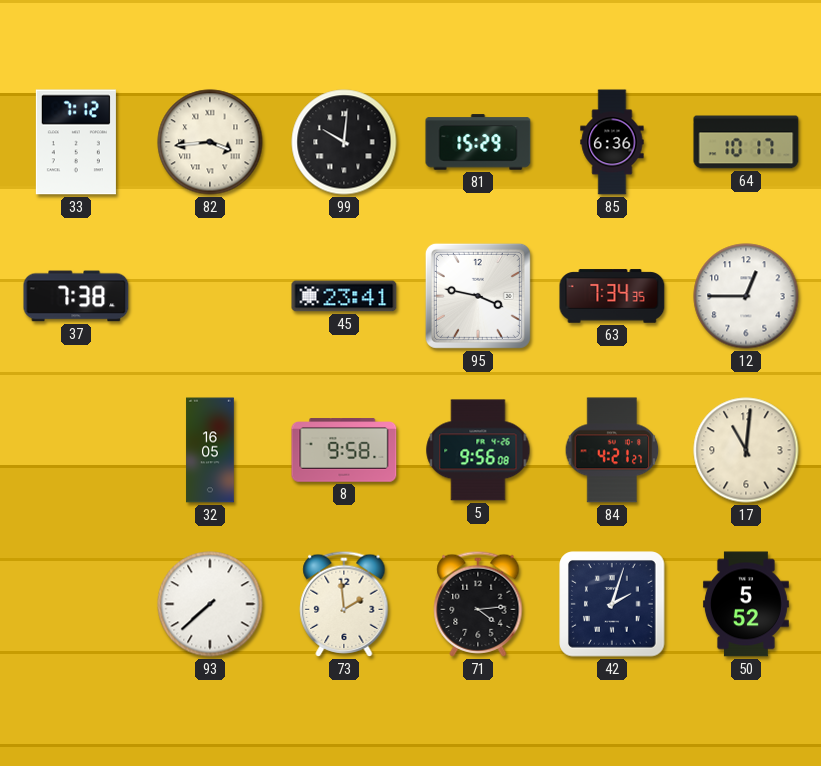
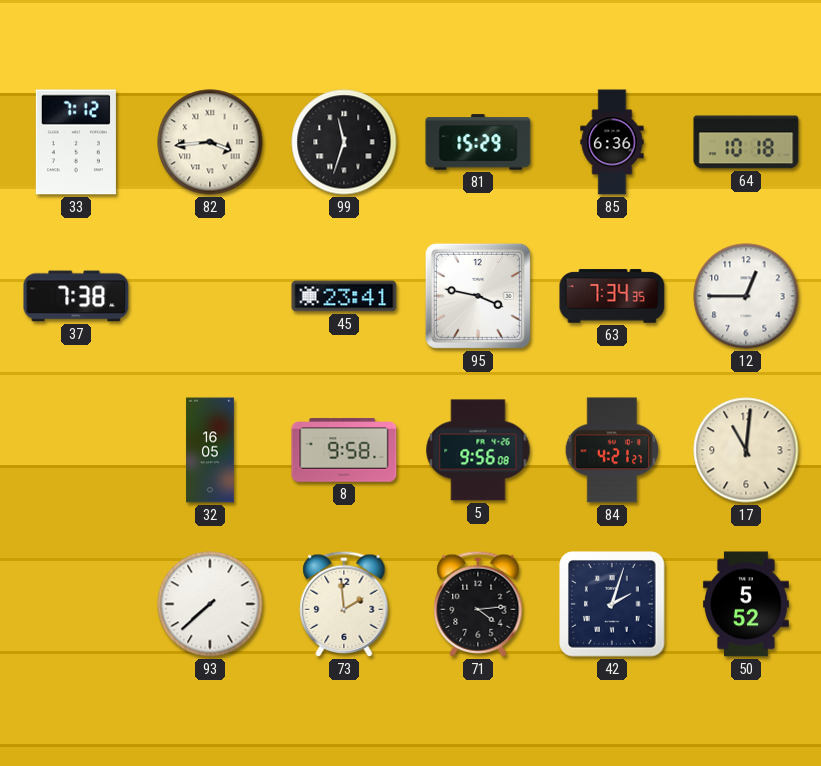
99: 10:01 -> 11:33
64: 10:17 -> 10:18
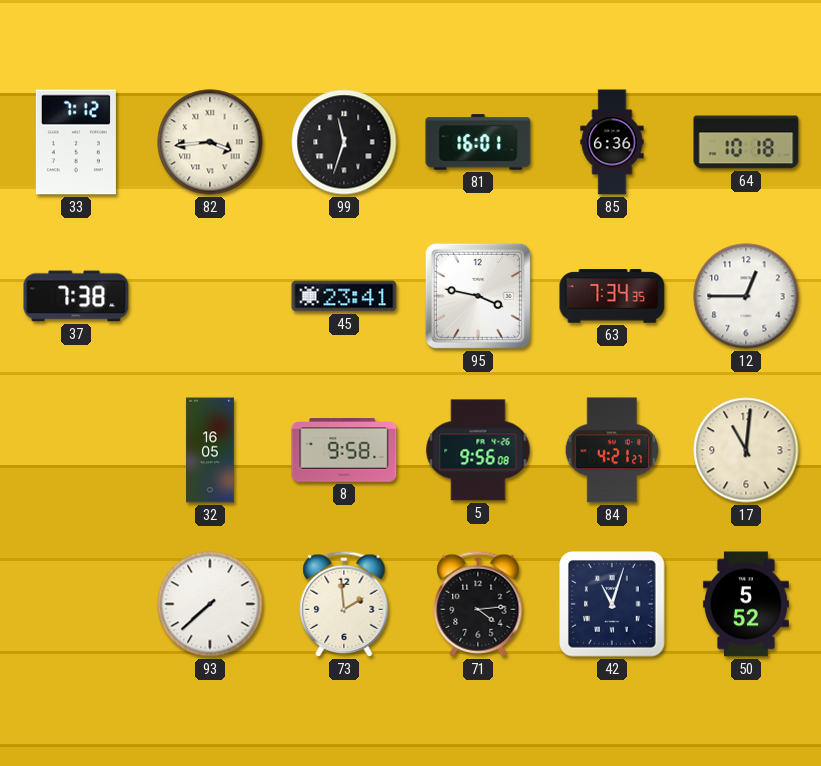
81: 15:29 -> 16:01
42: 2:03 -> 11:03
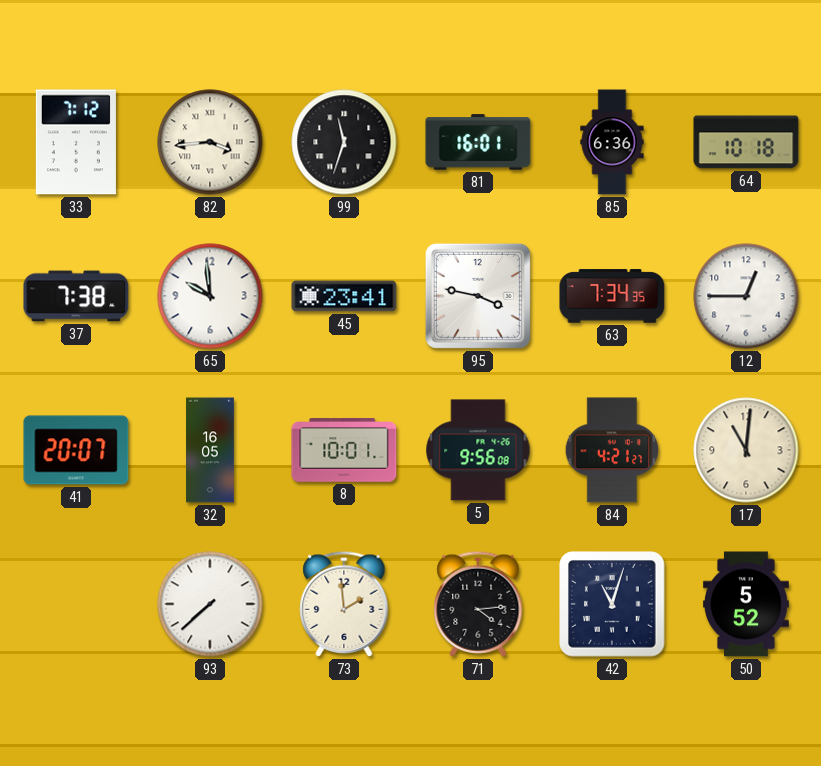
65: none -> 9:59
41: none -> 20:07
8: 9:58 -> 10:01
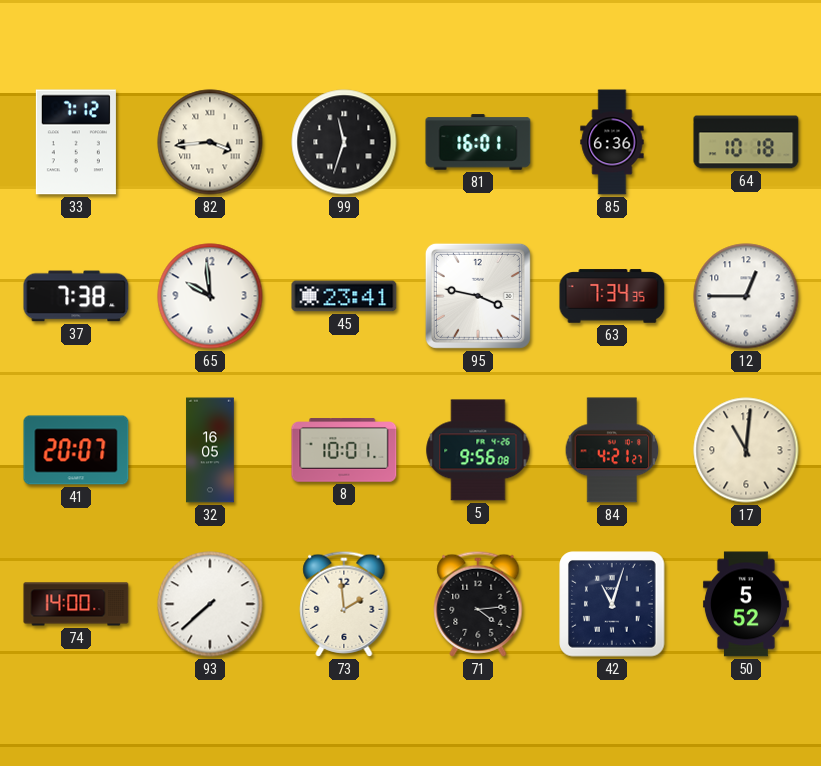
74: none -> 14:00
